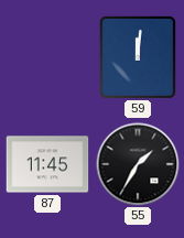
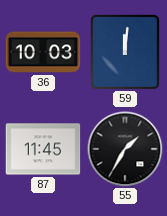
36: none -> 10:03
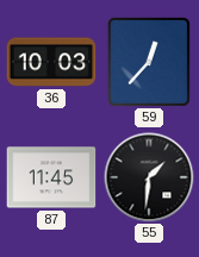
59: 12:01 -> 12:37
55: 1:35 -> 1:31
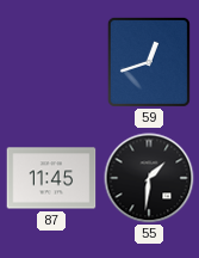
36: 10:03 -> none
59: 12:37 -> 12:42
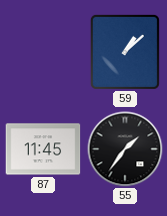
59: 12:42 -> 1:08
55: 1:31 -> 1:36
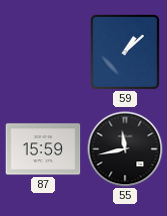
87: 11:45 -> 15:59
55: 1:36 -> 11:43
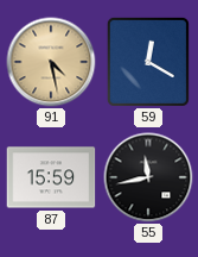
91: none -> 4:28
59: 1:08 -> 12:20
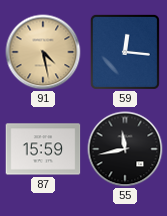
59: 12:20 -> 12:16
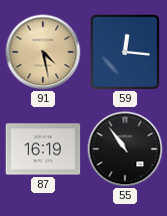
87: 15:59 -> 16:19
55: 11:43 -> 10:54
